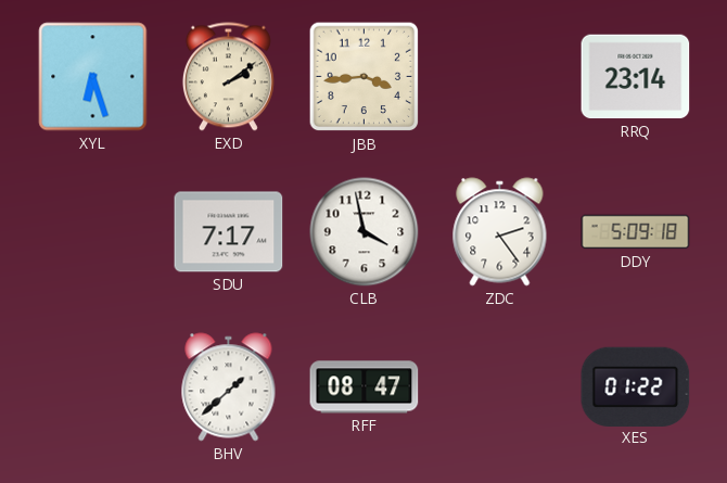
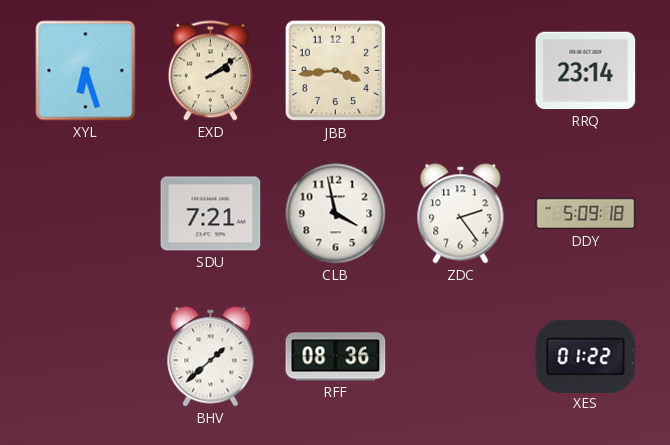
SDU: 7:17 -> 7:21
RFF: 08:47 -> 08:36
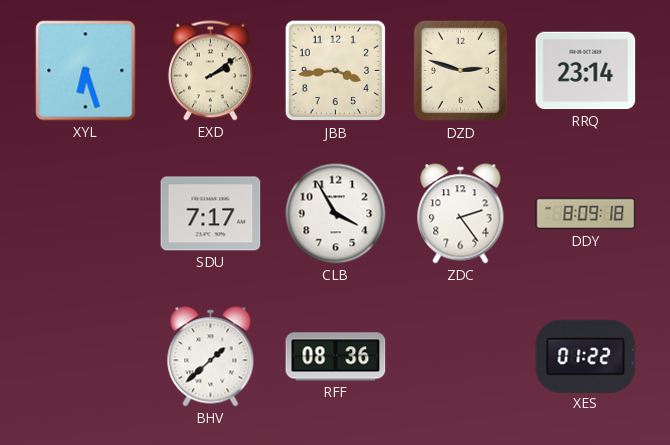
DZD: none -> 2:48
SDU: 7:21 -> 7:17
CLB: 3:58 -> 3:55
DDY: 5:09 -> 8:09
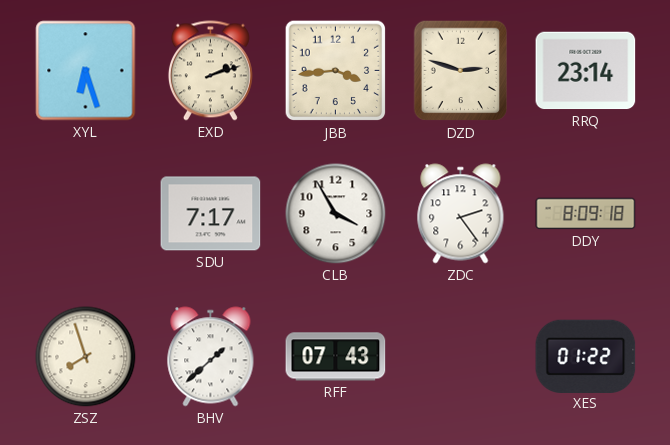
EXD: 2:09 -> 2:12
ZSZ: none -> 7:57
RFF: 08:36 -> 07:43
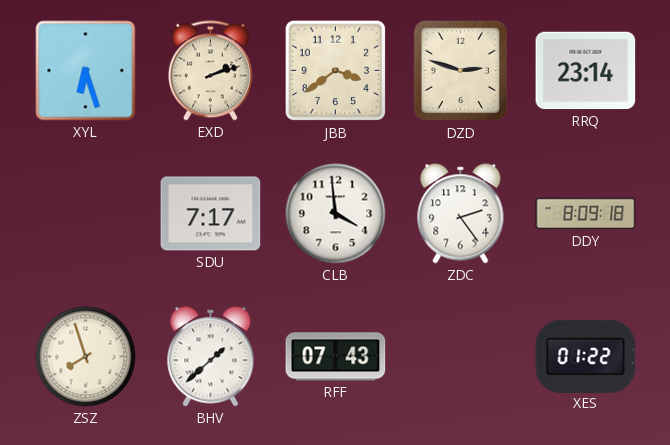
JBB: 3:44 -> 3:39
CLB: 3:55 -> 3:59
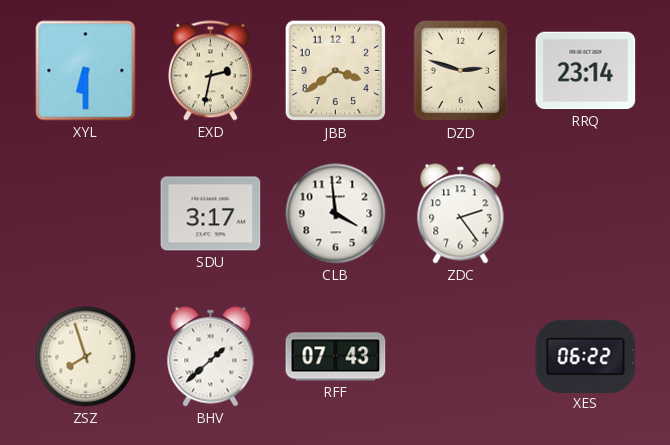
XYL: 6:27 -> 6:30
EXD: 2:12 -> 2:32
SDU: 7:17 -> 3:17
DDY: 8:09 -> none
XES: 01:22 -> 06:22
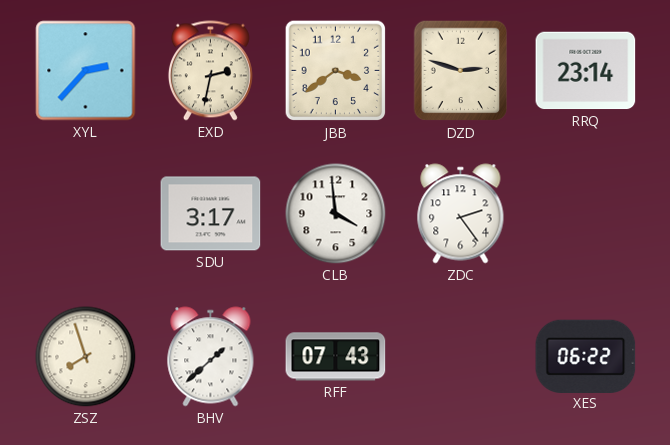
XYL: 6:30 -> 2:37
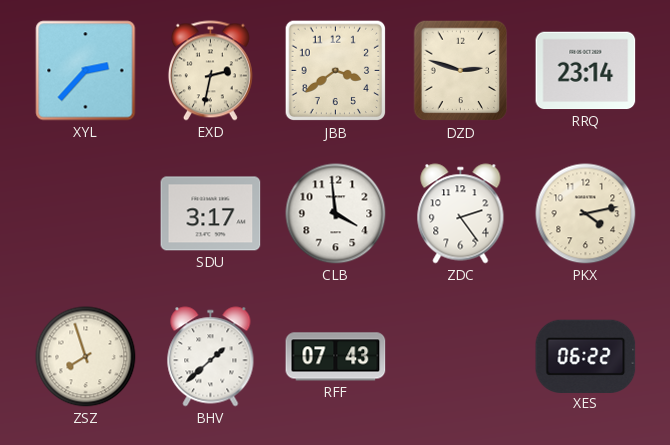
PKX: none -> 4:13
